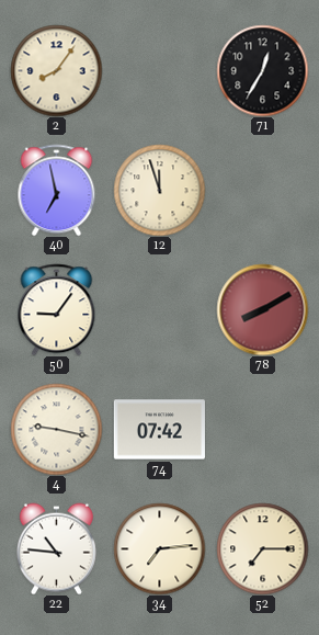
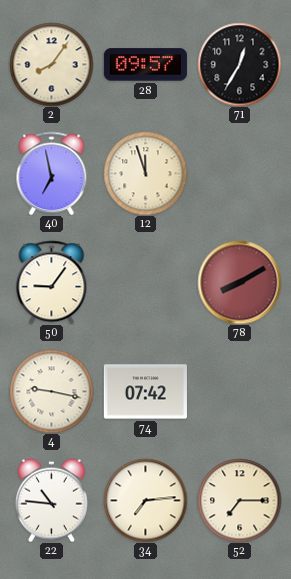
28: none -> 09:57
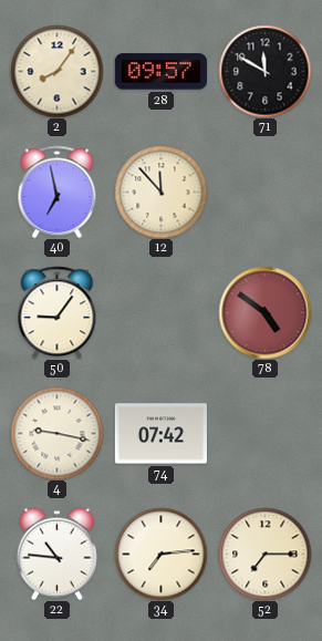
71: 12:35 -> 11:50
12: 11:57 -> 11:53
78: 8:10 -> 4:51
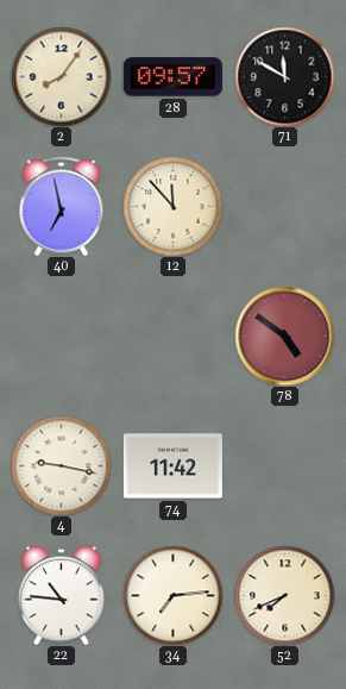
50: 9:06 -> none
74: 07:42 -> 11:42
52: 7:15 -> 7:41
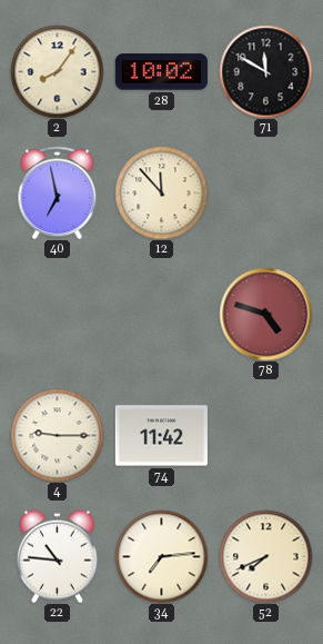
28: 09:57 -> 10:02
78: 4:51 -> 4:48
4: 9:17 -> 9:15
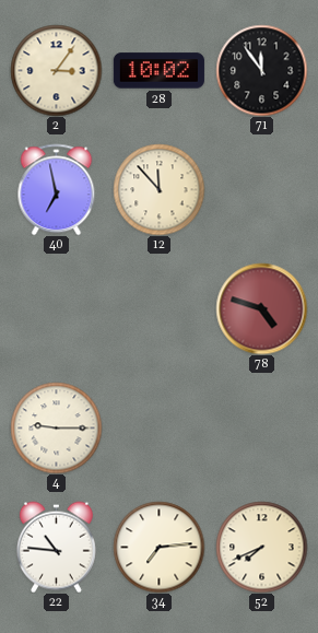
2: 8:06 -> 3:06
71: 11:50 -> 11:54
74: 11:42 -> none
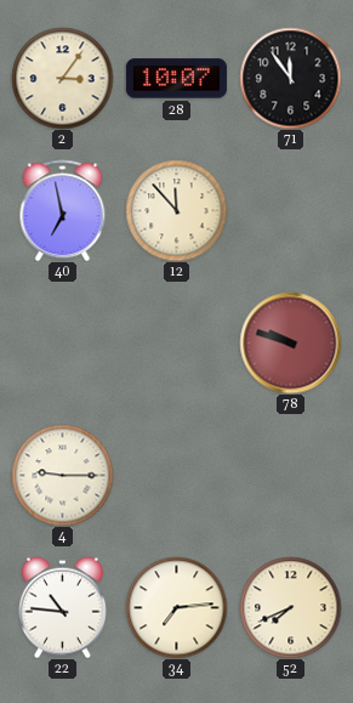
28: 10:02 -> 10:07
78: 4:48 -> 9:48
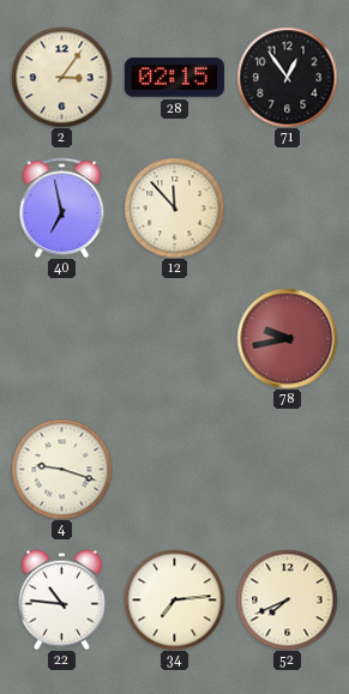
28: 10:07 -> 02:15
71: 11:54 -> 12:54
78: 9:48 -> 9:43
4: 9:15 -> 9:18
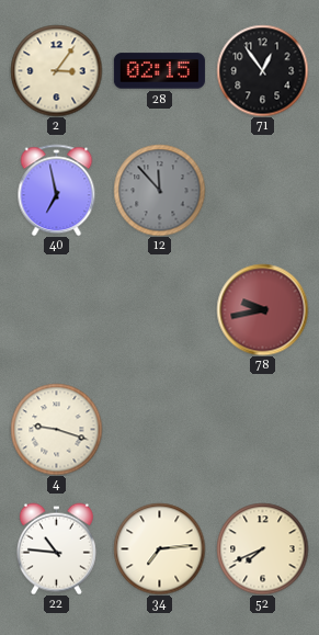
12 dial: cream -> grey
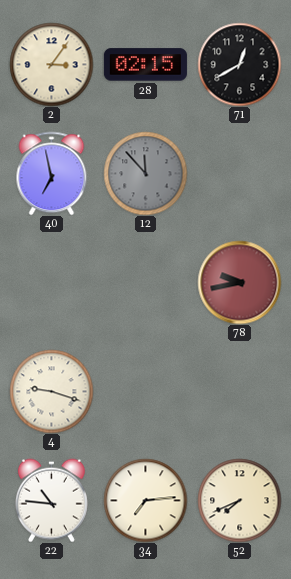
71: 12:54 -> 12:40
